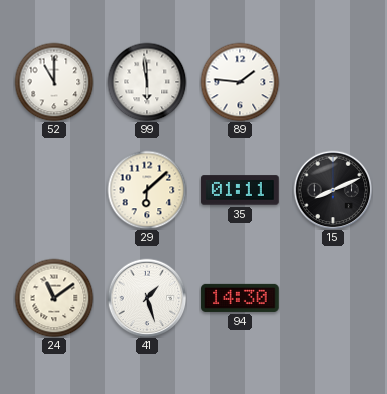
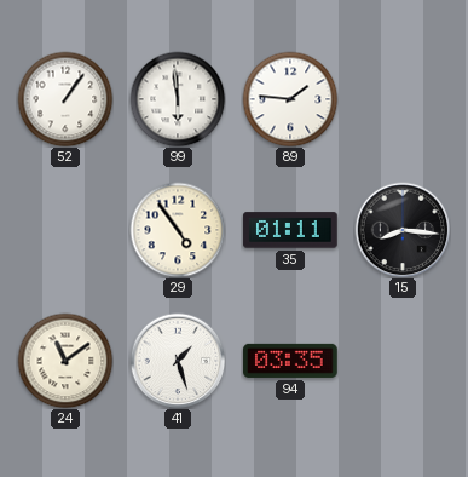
52: 11:00 -> 1:06
29: 6:08 -> 4:54
15: 8:11 -> 8:16
94: 14:30 -> 03:35
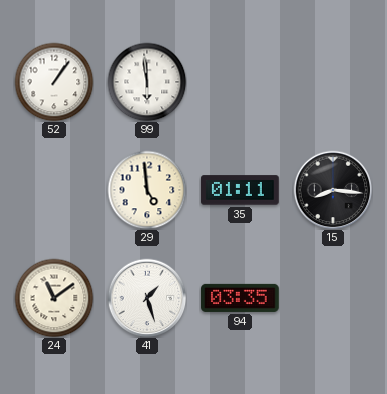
89: 1:46 -> none
29: 4:54 -> 4:59
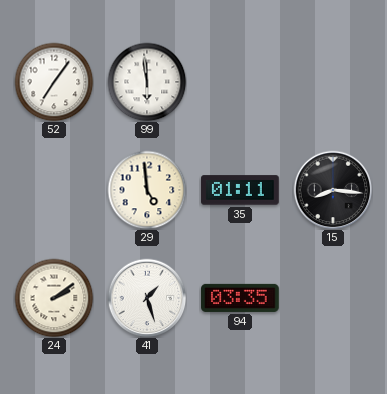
52: 1:06 -> 7:06
24: 11:09 -> 2:09
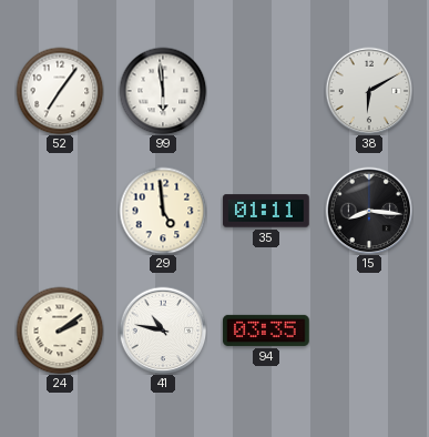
38: none -> 6:10
41: 1:27 -> 10:47
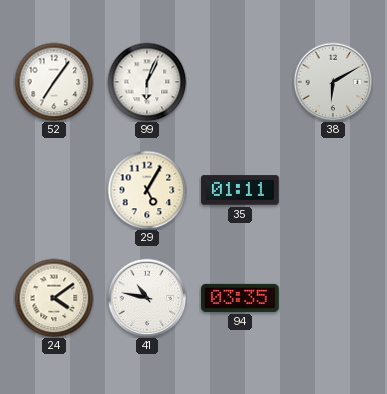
99: 5:59 -> 6:04
29: 4:59 -> 5:05
15: 8:16 -> none
24: 2:09 -> 4:09
